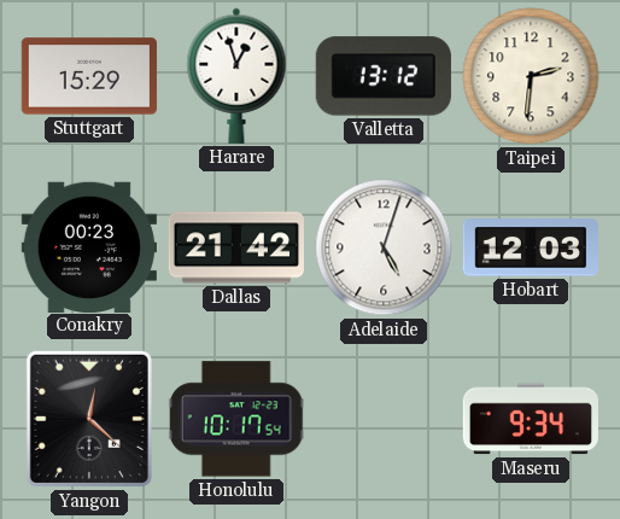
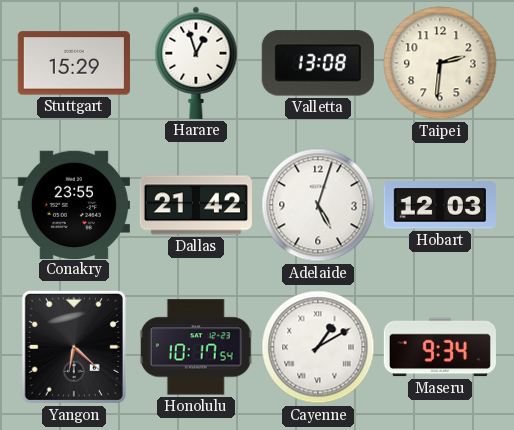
Valletta: 13:12 -> 13:08
Conakry: 00:23 -> 23:55
Yangon: 12:22 -> 6:22
Cayenne: none -> 1:10
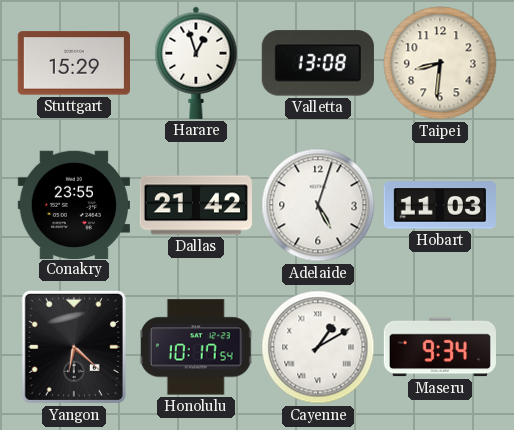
Taipei: 2:31 -> 8:31
Hobart: 12:03 -> 11:03
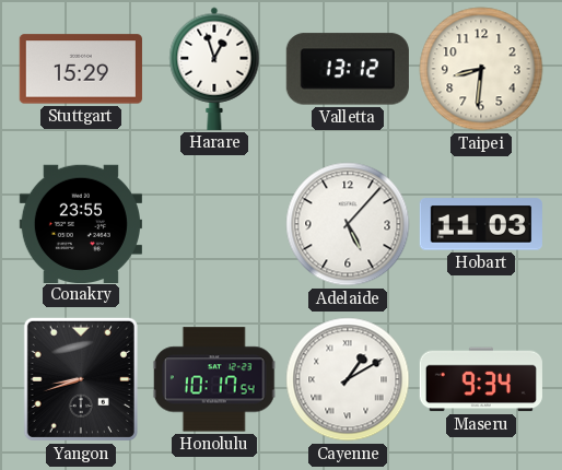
Valletta: 13:08 -> 13:12
Dallas: 21:42 -> none
Adelaide: 5:03 -> 5:07
Yangon: 6:22 -> 8:42
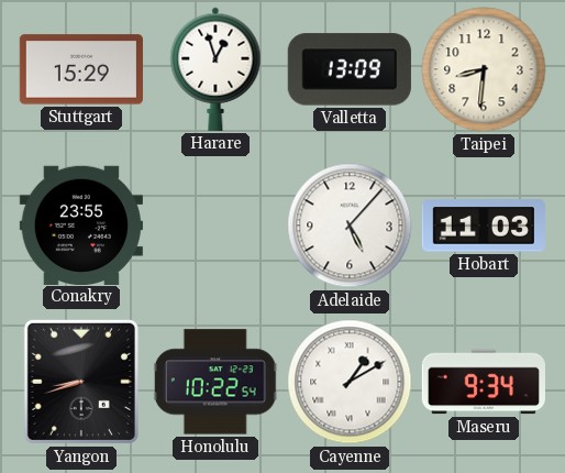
Valletta: 13:12 -> 13:09
Honolulu: 10:17 -> 10:22
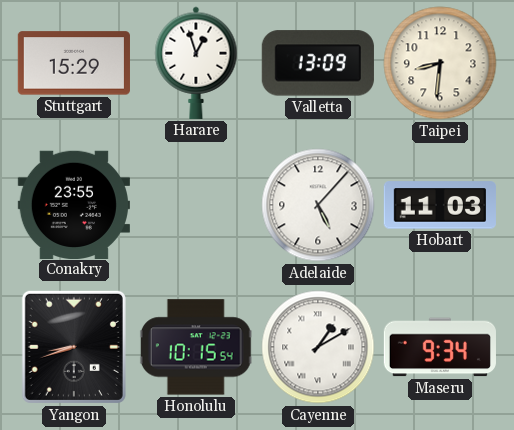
Honolulu: 10:22 -> 10:15
